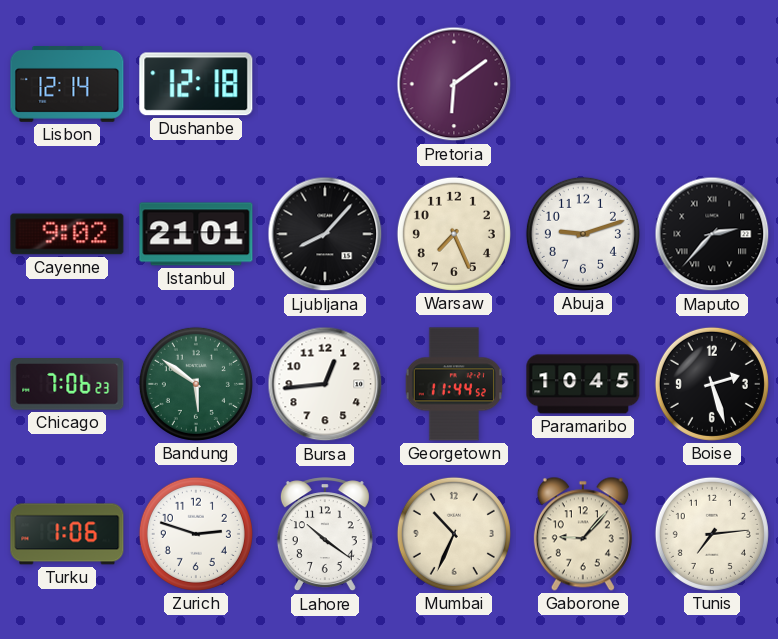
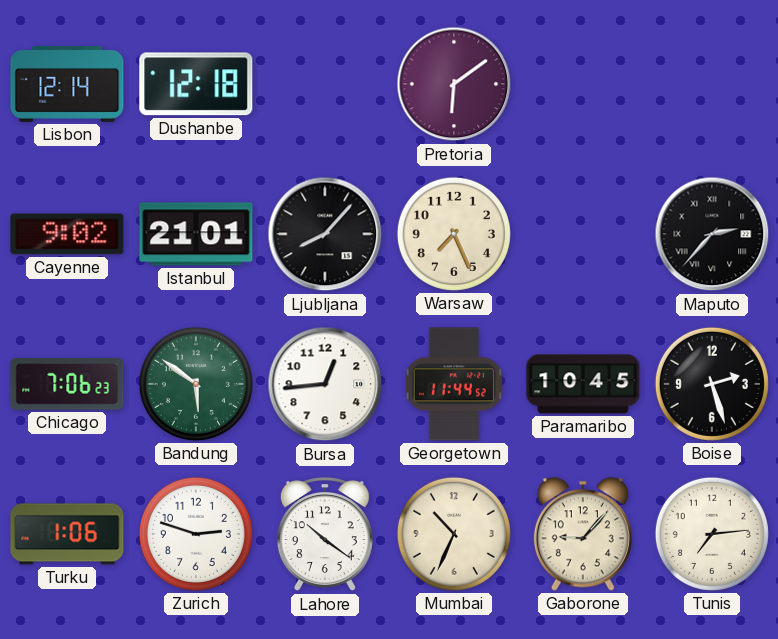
Abuja: 9:12 -> none
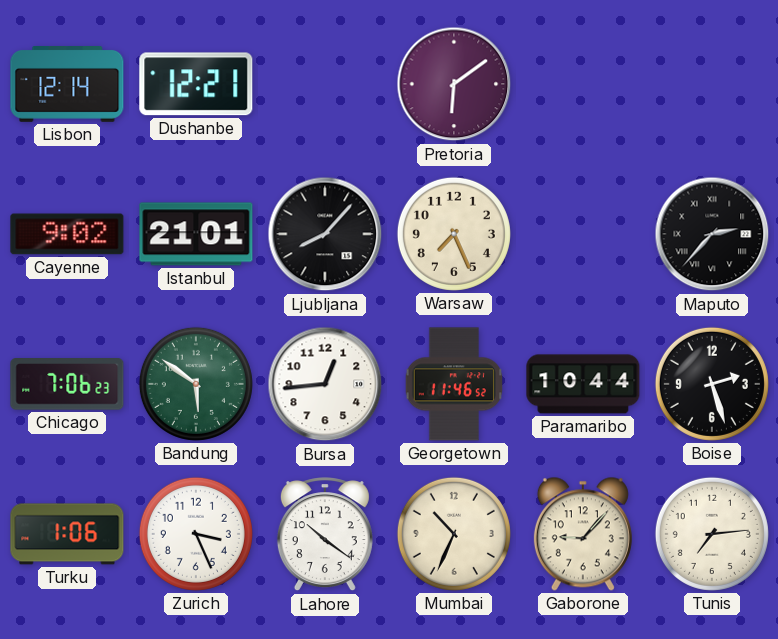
Dushanbe: 12:18 -> 12:21
Georgetown: 11:44 -> 11:46
Paramaribo: 10:45 -> 10:44
Zurich: 2:48 -> 3:26
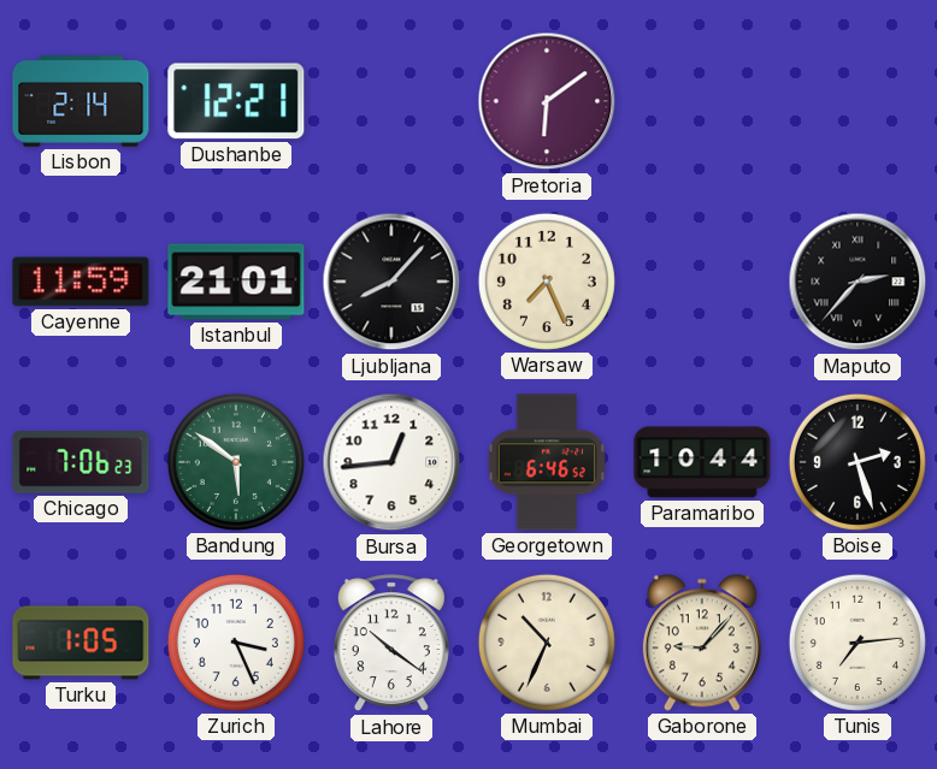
Lisbon: 12:14 -> 2:14
Cayenne: 9:02 -> 11:59
Georgetown: 11:46 -> 6:46
Turku: 1:06 -> 1:05
